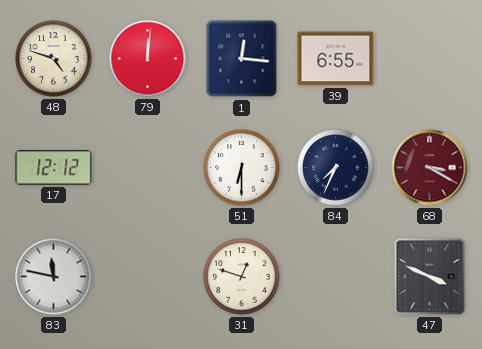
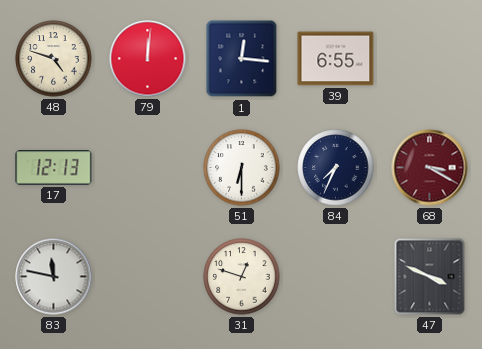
17: 12:12 -> 12:13
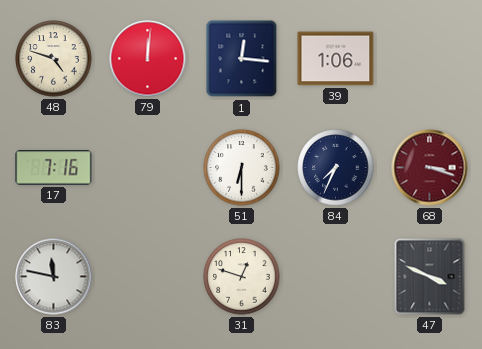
39: 6:55 -> 1:06
17: 12:13 -> 7:16
68: 3:20 -> 3:18
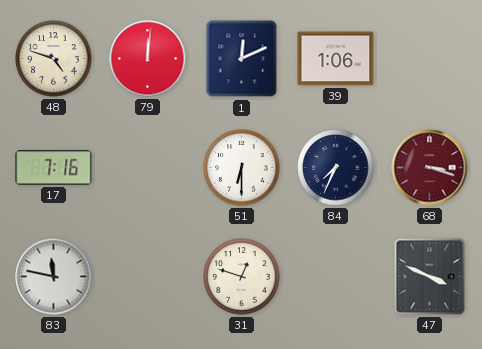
1: 12:16 -> 12:11
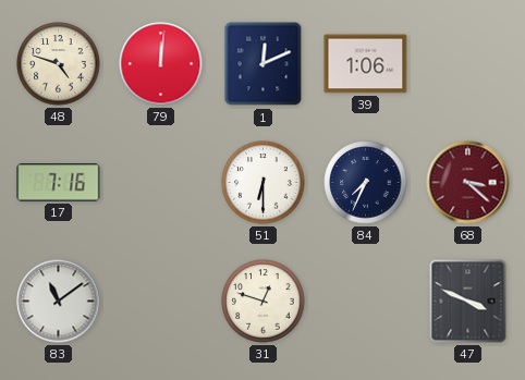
68: 3:18 -> 3:22
83: 11:47 -> 11:09
